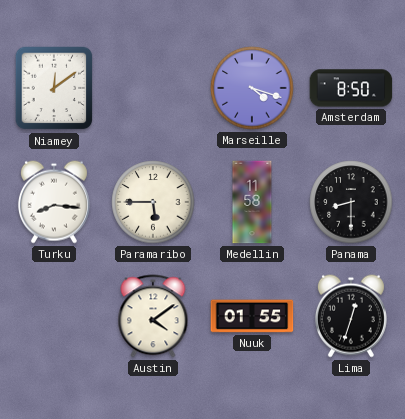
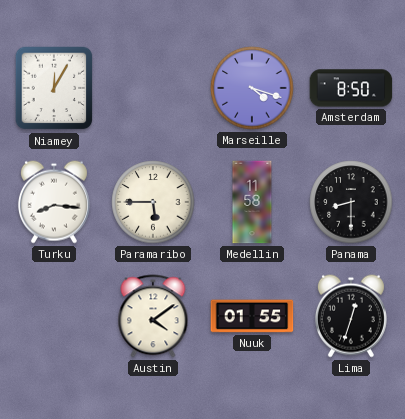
Niamey: 12:09 -> 12:05
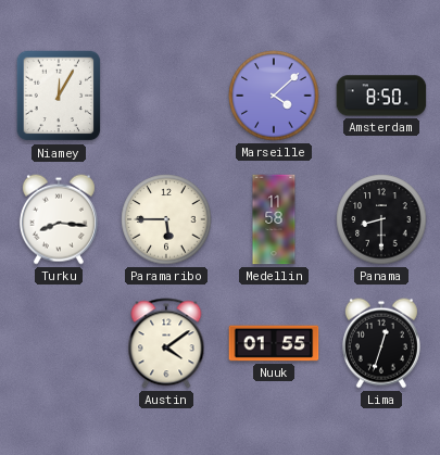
Marseille: 4:18 -> 4:08
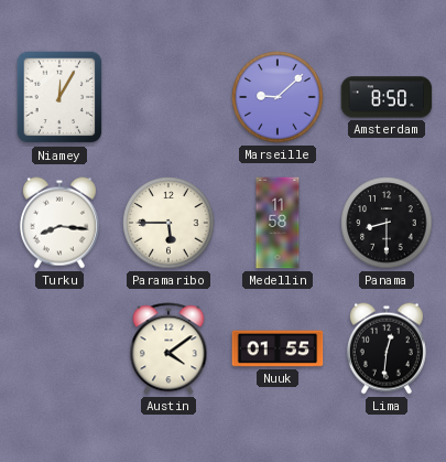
Marseille: 4:08 -> 9:08
Lima: 12:33 -> 12:31
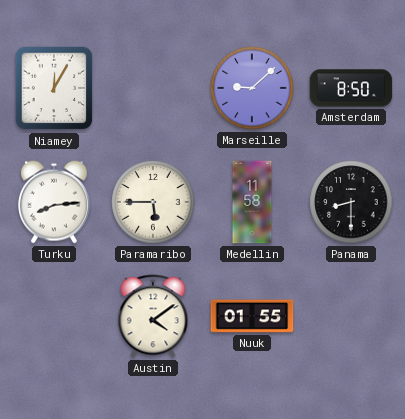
Turku: 8:16 -> 8:14
Lima: 12:31 -> none
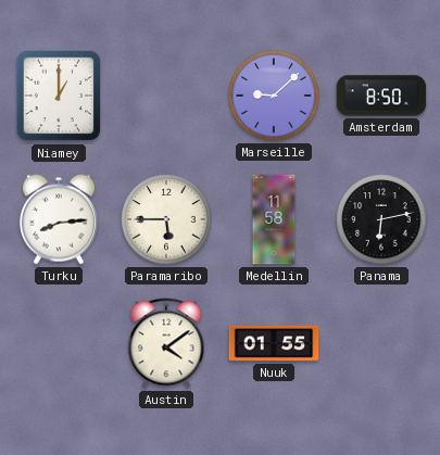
Niamey: 12:05 -> 1:00
Panama: 8:30 -> 6:13
